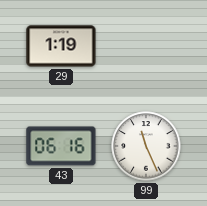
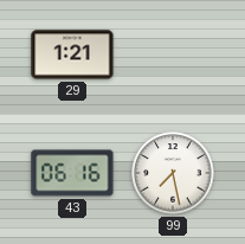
29: 1:19 -> 1:21
99: 11:26 -> 7:28
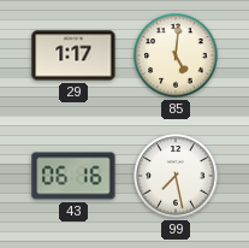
29: 1:21 -> 1:17
85: none -> 5:01
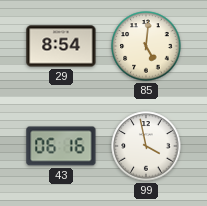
29: 1:17 -> 8:54
99: 7:28 -> 3:58
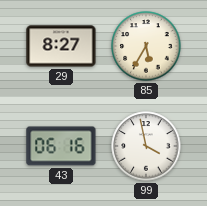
29: 8:54 -> 8:27
85: 5:01 -> 5:35
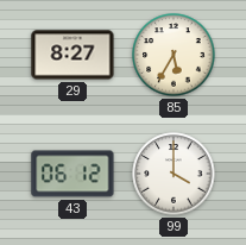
43: 06:16 -> 06:12
99: 3:58 -> 4:00
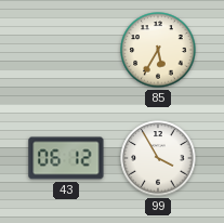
29: 8:27 -> none
99: 4:00 -> 3:55
